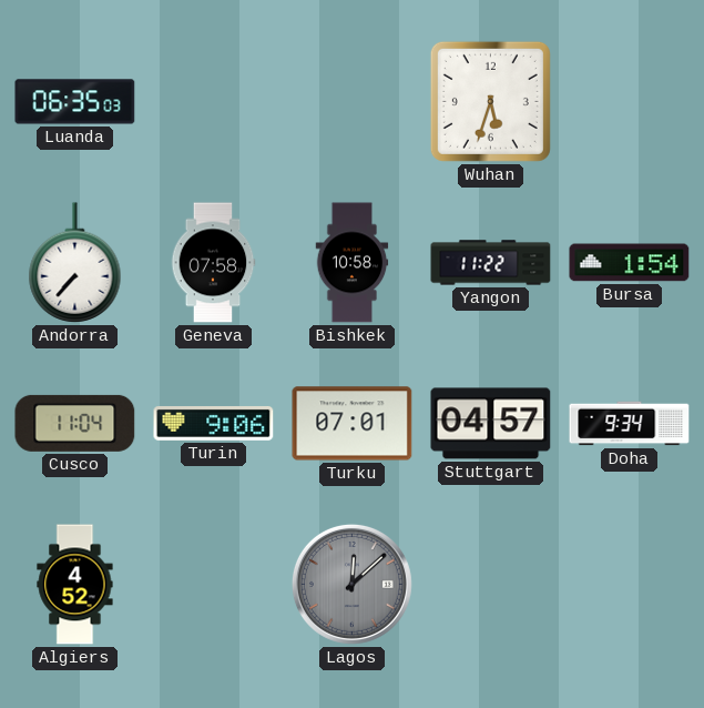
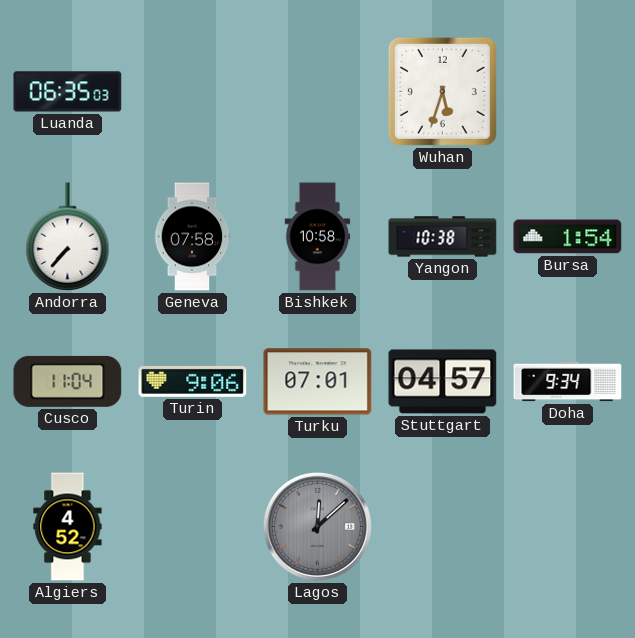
Yangon: 11:22 -> 10:38
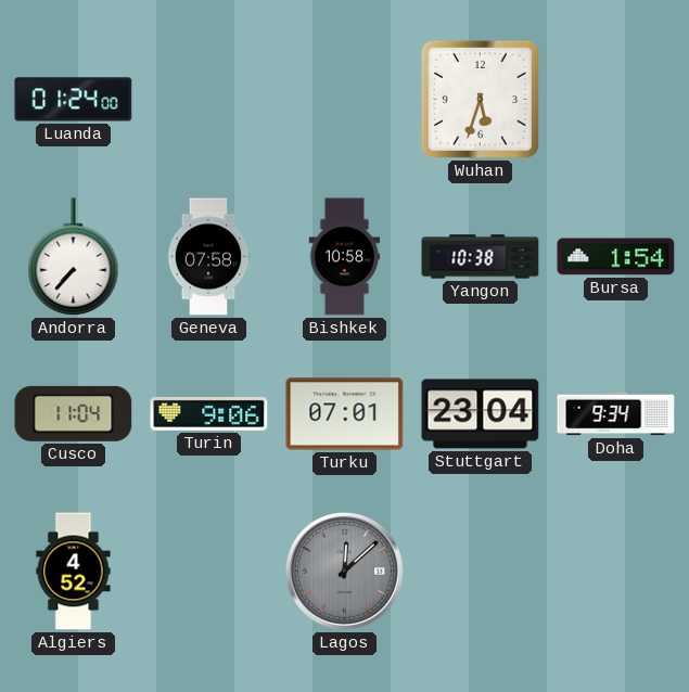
Luanda: 06:35 -> 01:24
Stuttgart: 04:57 -> 23:04
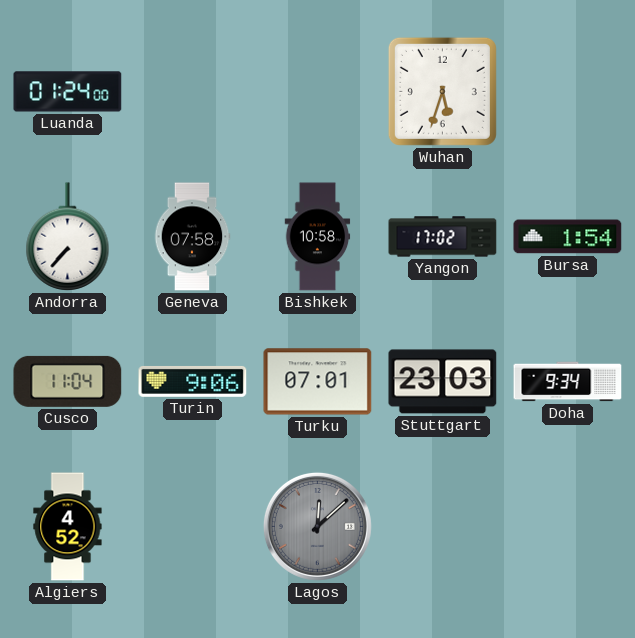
Yangon: 10:38 -> 17:02
Stuttgart: 23:04 -> 23:03
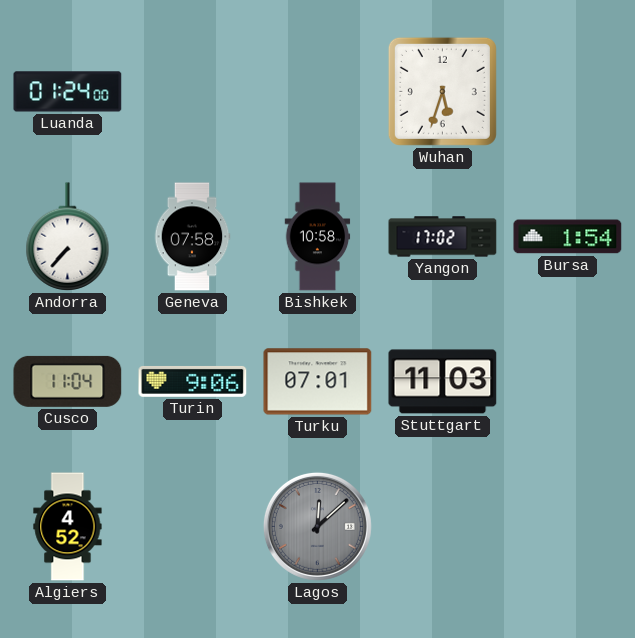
Stuttgart: 23:03 -> 11:03
Doha: 9:34 -> none
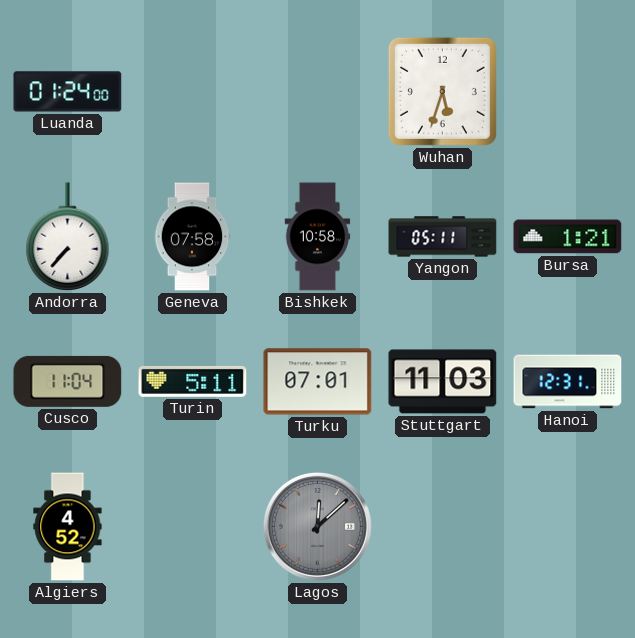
Yangon: 17:02 -> 05:11
Bursa: 1:54 -> 1:21
Turin: 9:06 -> 5:11
Hanoi: none -> 12:31
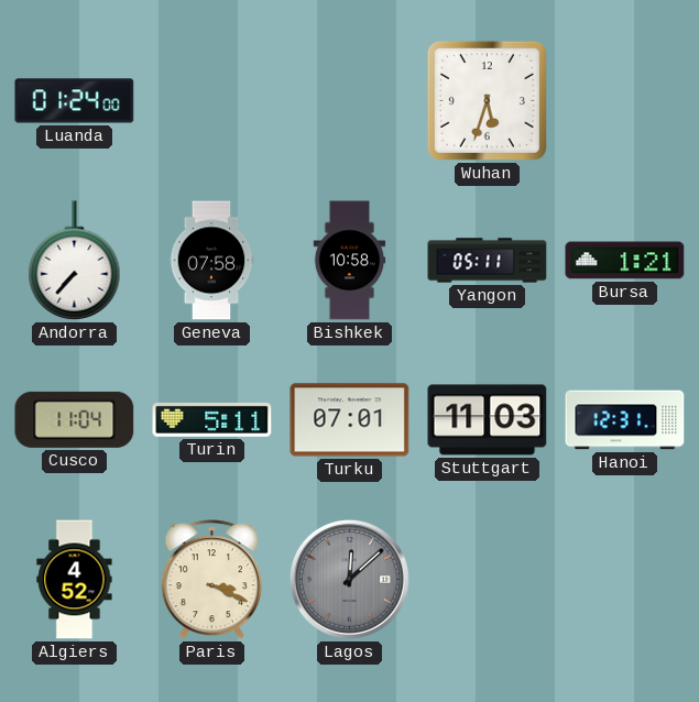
Paris: none -> 3:19
